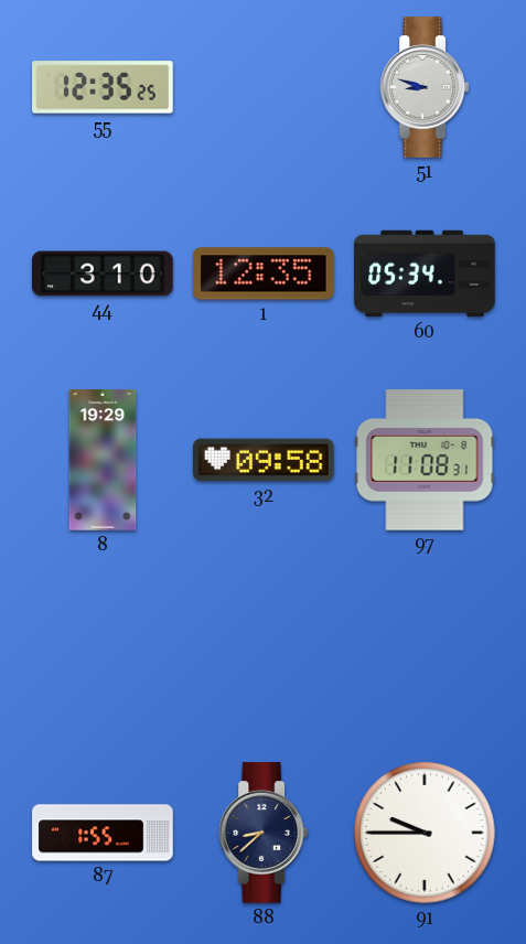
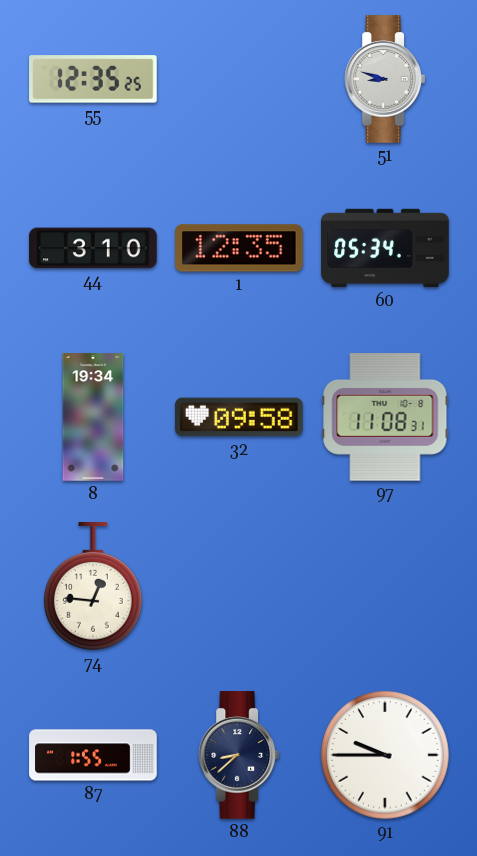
8: 19:29 -> 19:34
74: none -> 12:46
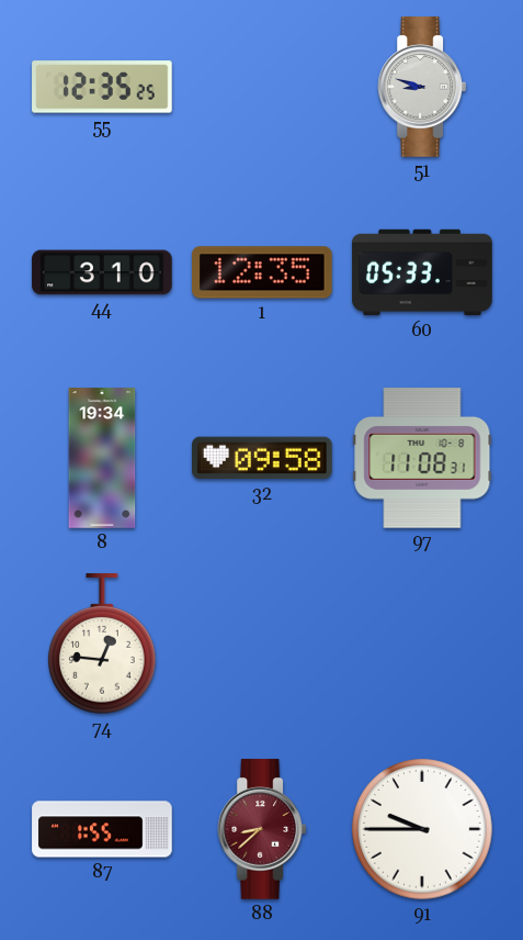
60: 05:34 -> 05:33
88 dial: navy -> burgundy
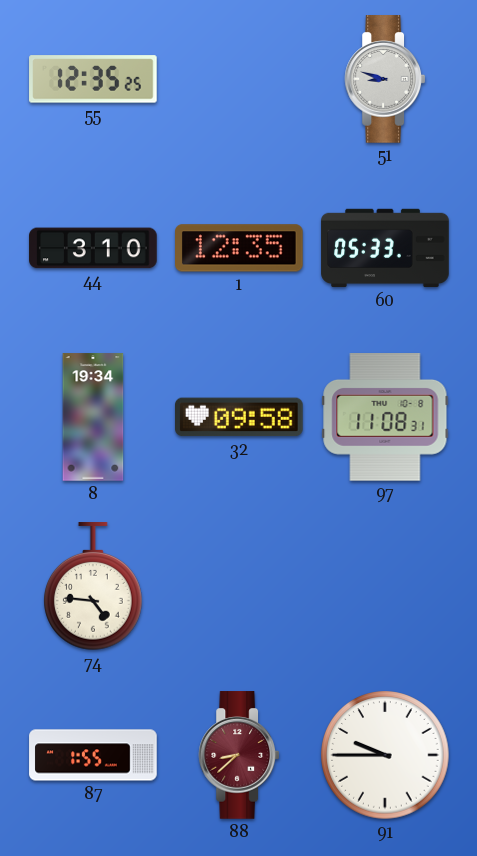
74: 12:46 -> 4:46
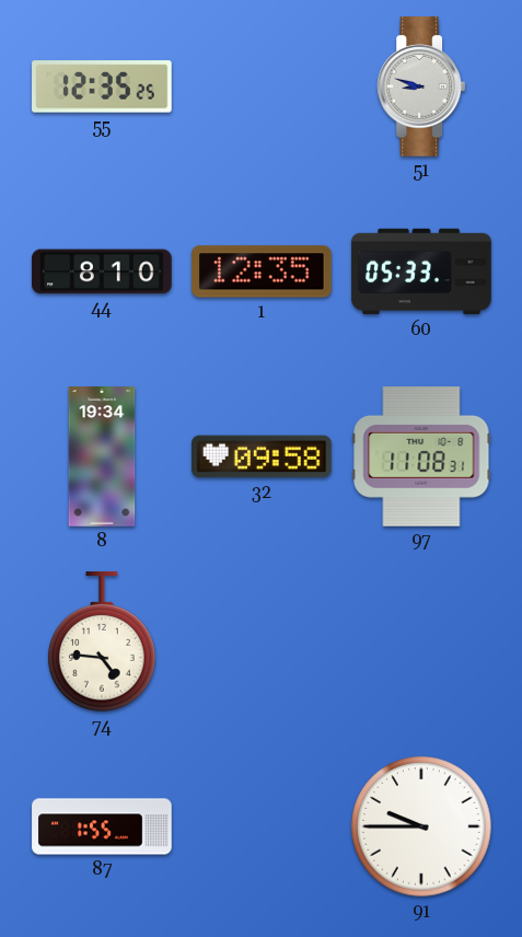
44: 3:10 -> 8:10
88: 8:38 -> none
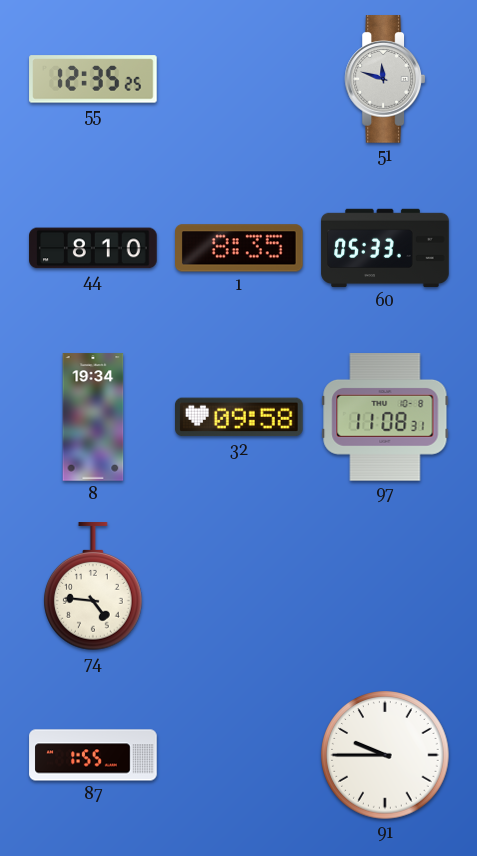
51: 8:48 -> 11:48
1: 12:35 -> 8:35
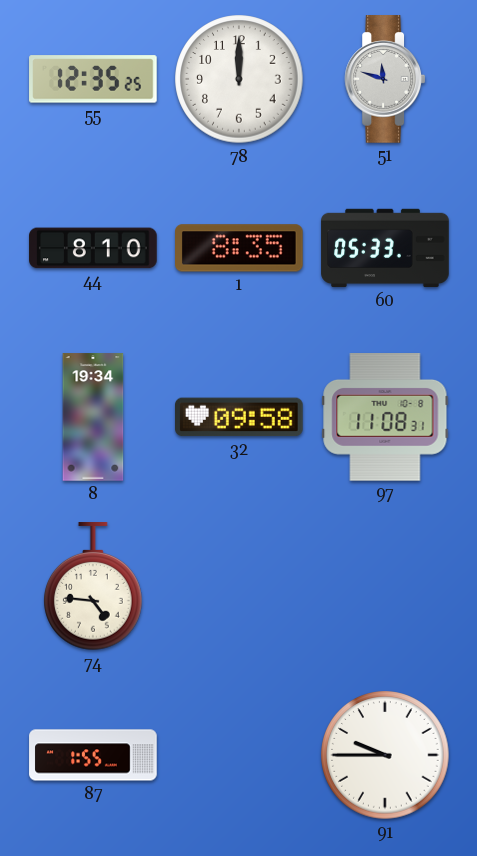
78: none -> 12:00
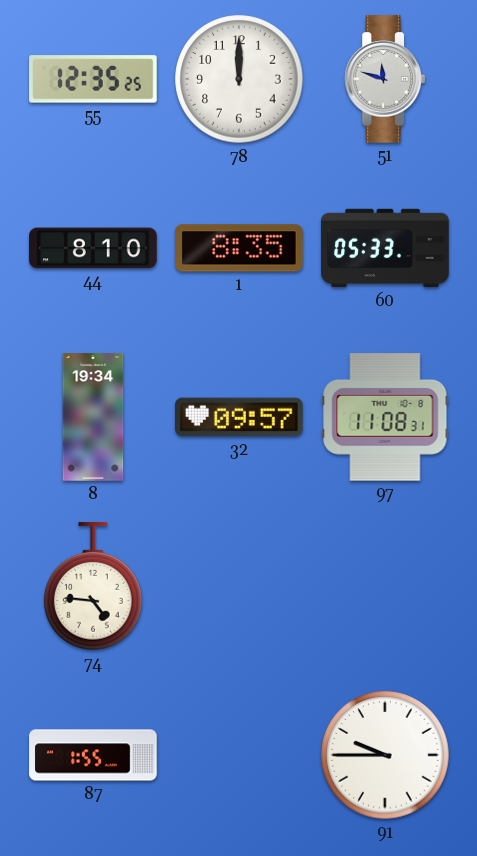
32: 09:58 -> 09:57
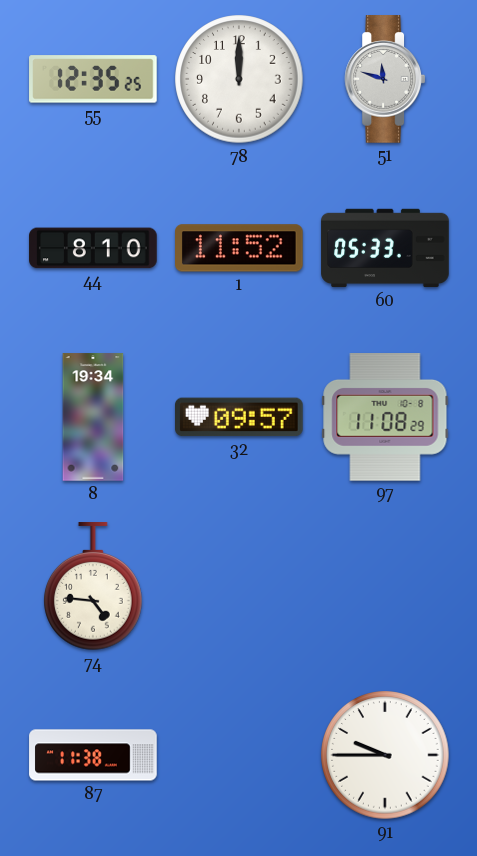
1: 8:35 -> 11:52
97: 11:08:31 -> 11:08:29
87: 1:55 -> 11:38
